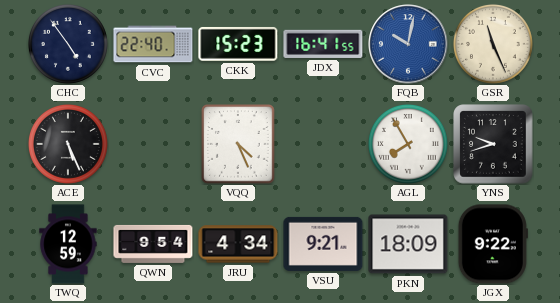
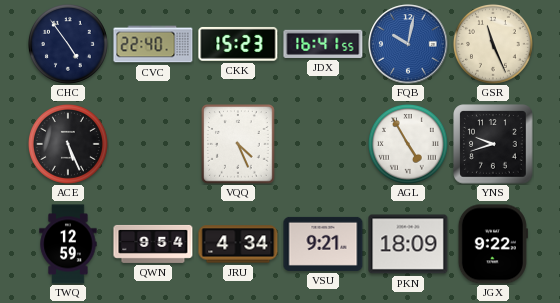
AGL: 7:55 -> 4:55
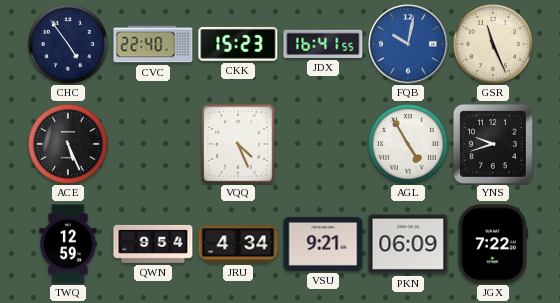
PKN: 18:09 -> 06:09
JGX: 9:22 -> 7:22
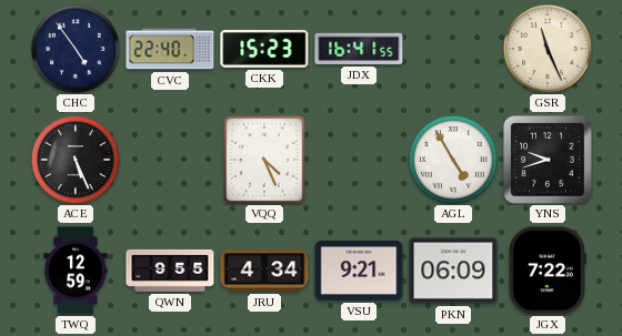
FQB: 10:02 -> none
QWN: 9:54 -> 9:55
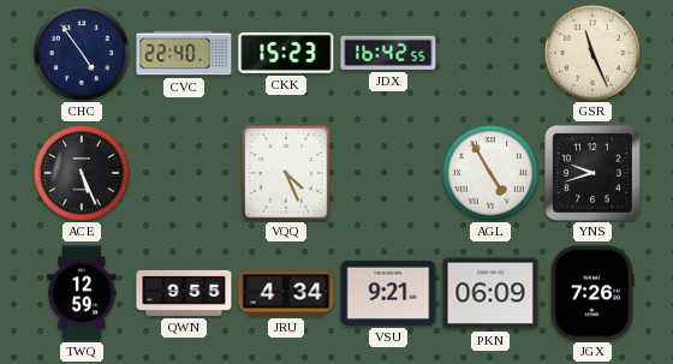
JDX: 16:41 -> 16:42
JGX: 7:22 -> 7:26
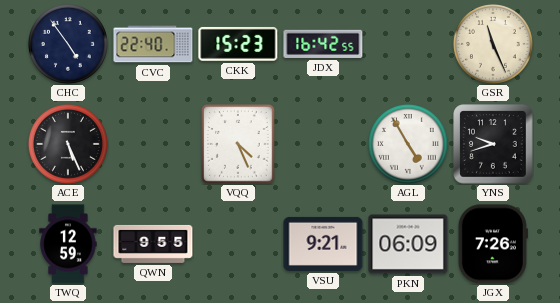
JRU: 4:34 -> none
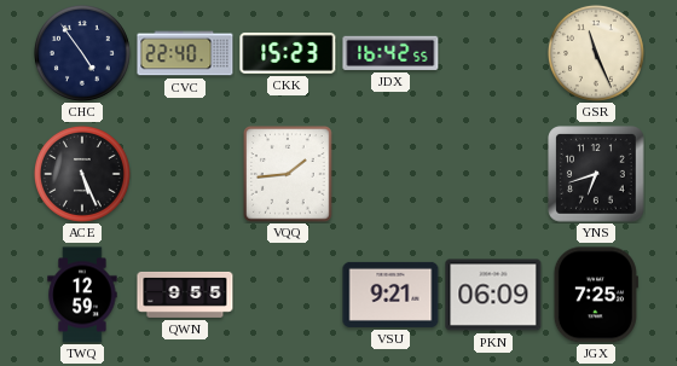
VQQ: 4:26 -> 1:44
AGL: 4:55 -> none
YNS: 9:42 -> 6:42
JGX: 7:26 -> 7:25
